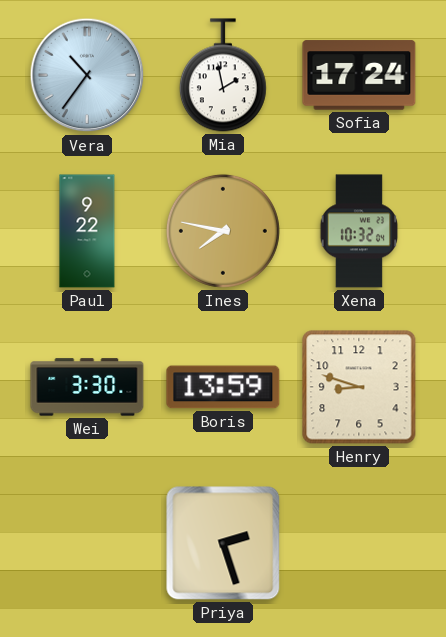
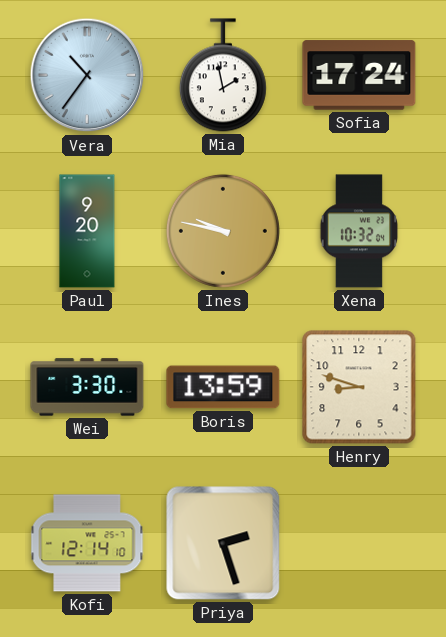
Paul: 9:22 -> 9:20
Ines: 7:47 -> 9:47
Kofi: none -> 12:14
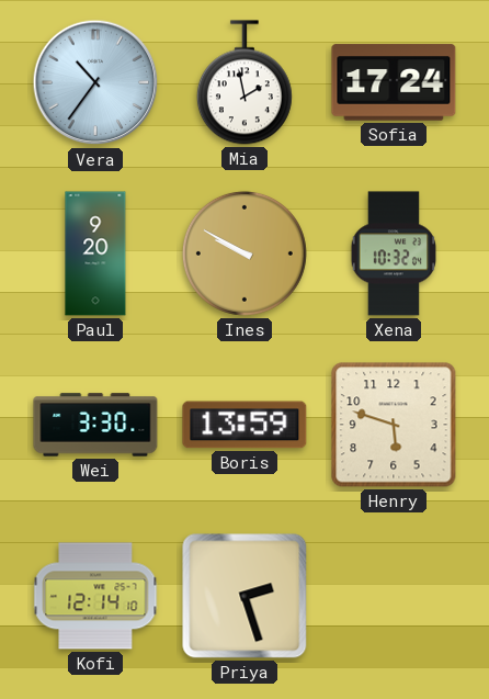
Ines: 9:47 -> 9:50
Henry: 8:48 -> 5:48
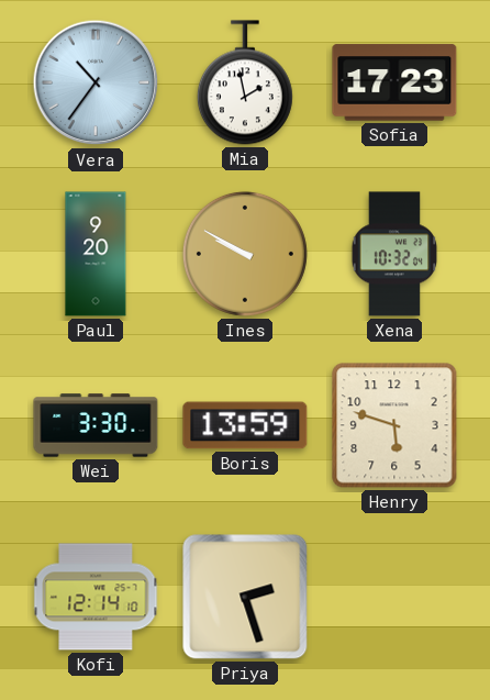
Sofia: 17:24 -> 17:23
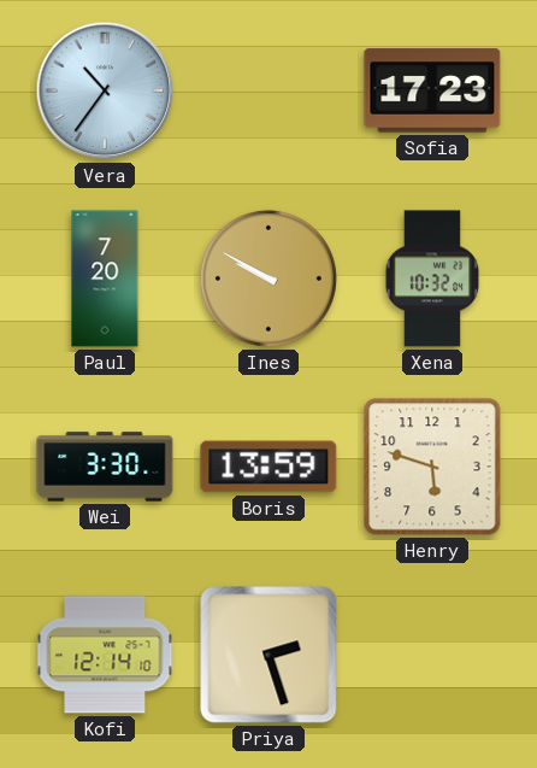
Mia: 1:58 -> none
Paul: 9:20 -> 7:20
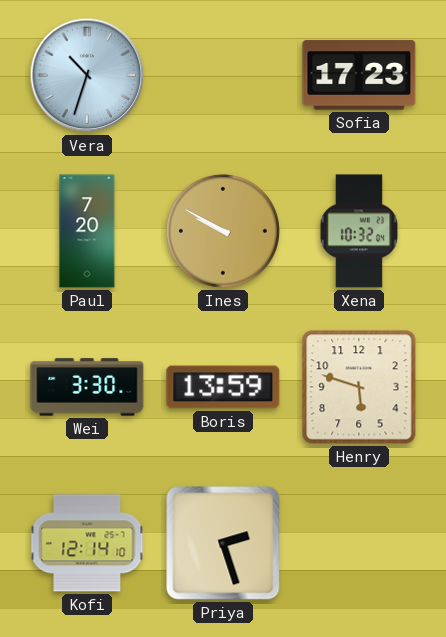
Vera: 10:36 -> 10:33
